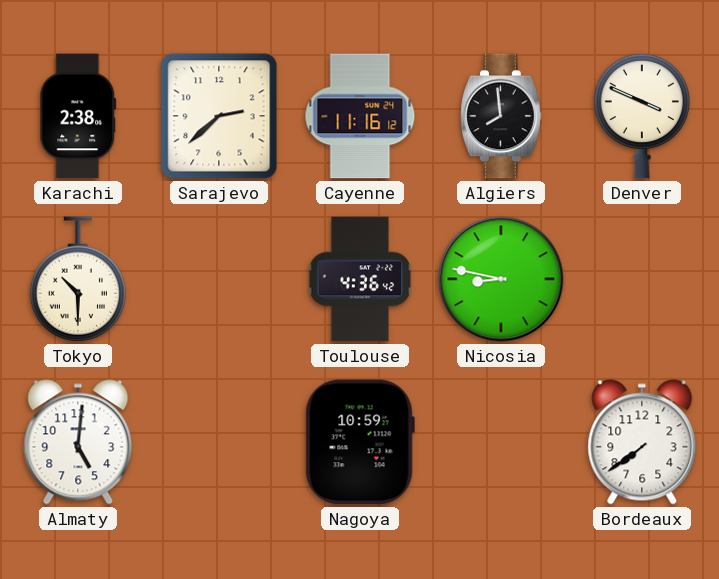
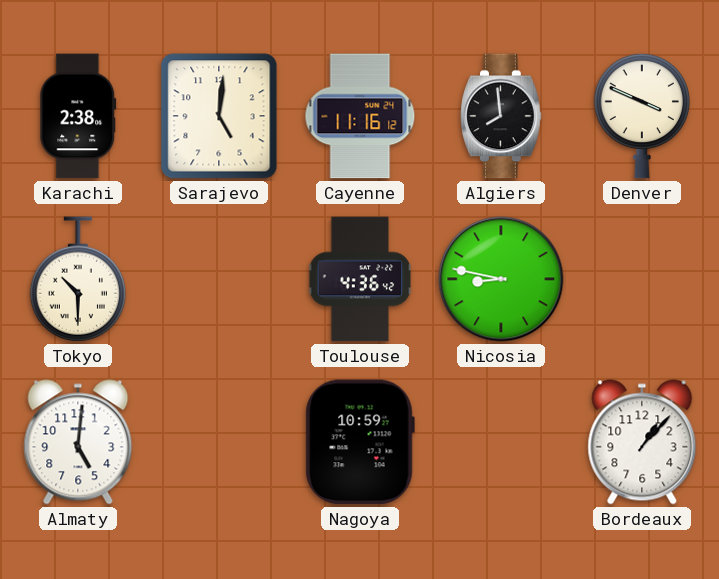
Sarajevo: 2:38 -> 5:01
Bordeaux: 7:39 -> 1:07
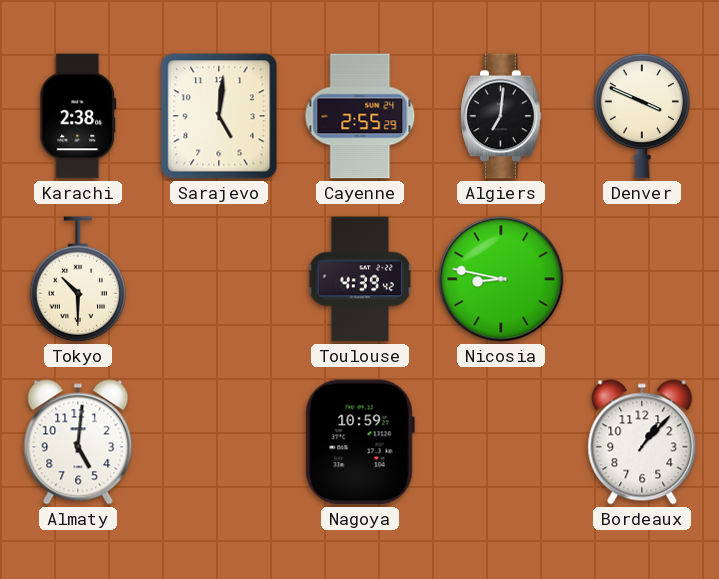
Cayenne: 11:16 -> 2:55
Algiers: 7:59 -> 7:01
Toulouse: 4:36 -> 4:39
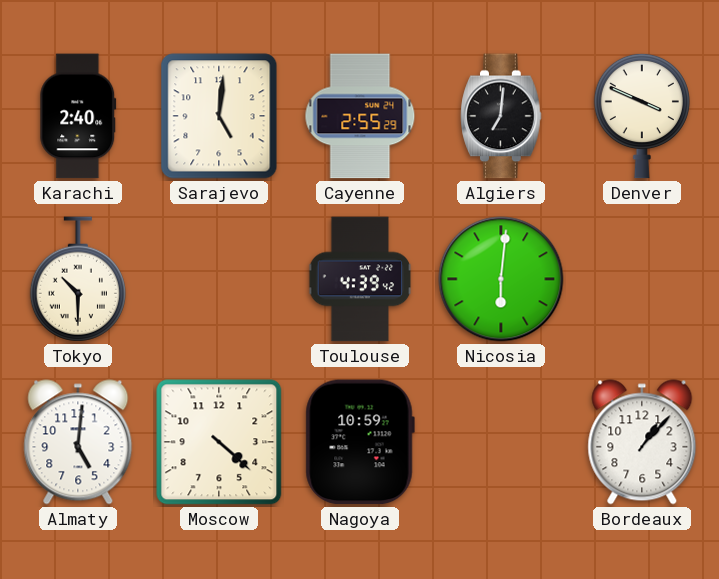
Karachi: 2:38 -> 2:40
Nicosia: 8:47 -> 6:01
Moscow: none -> 4:22
